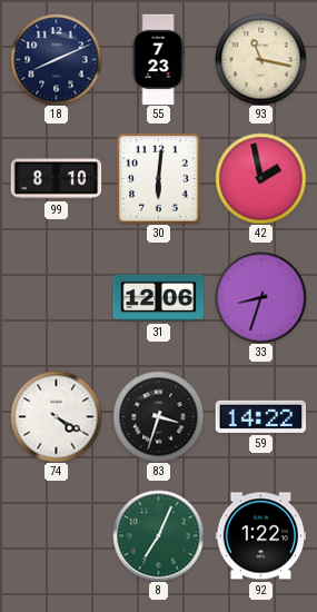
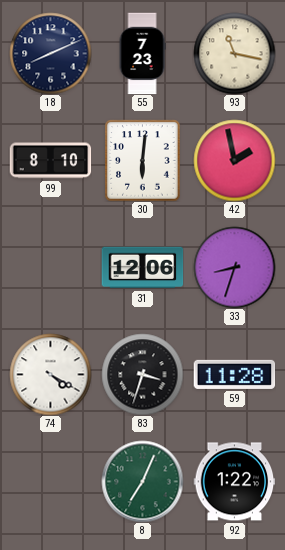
59: 14:22 -> 11:28
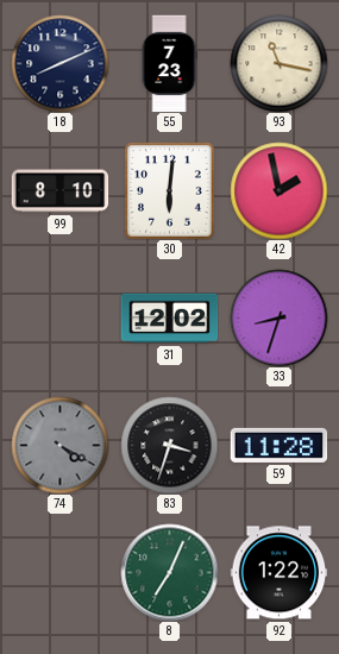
31: 12:06 -> 12:02
74 dial: white -> grey
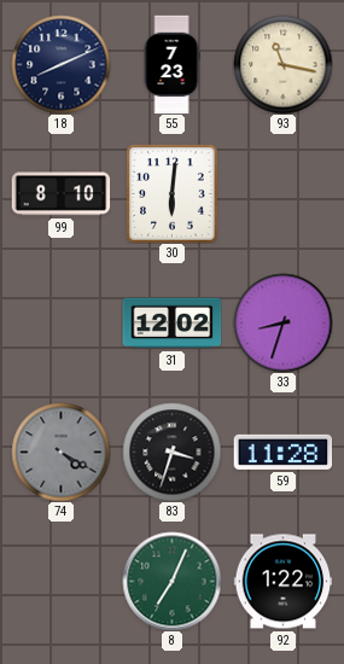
42: 1:58 -> none
